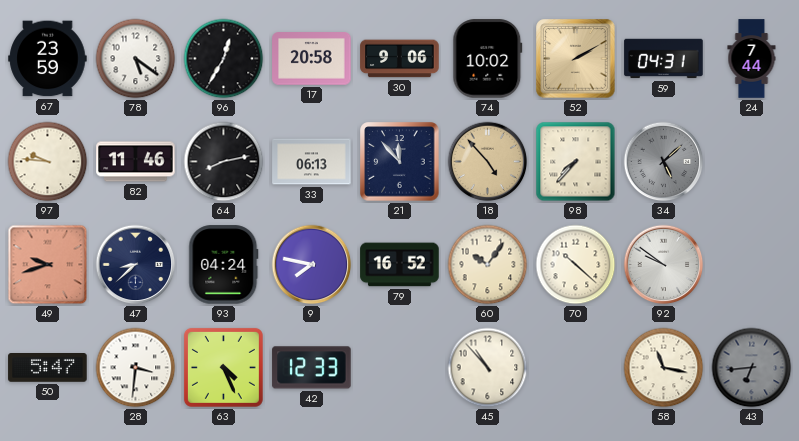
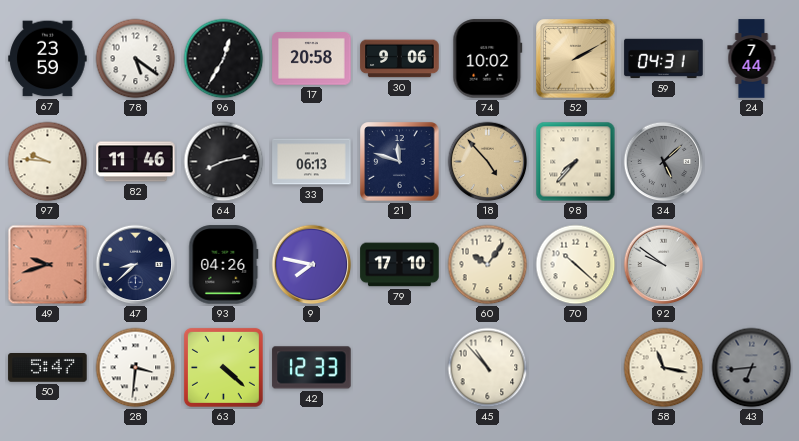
21: 11:53 -> 11:48
93: 04:24 -> 04:26
79: 16:52 -> 17:10
63: 4:26 -> 4:22
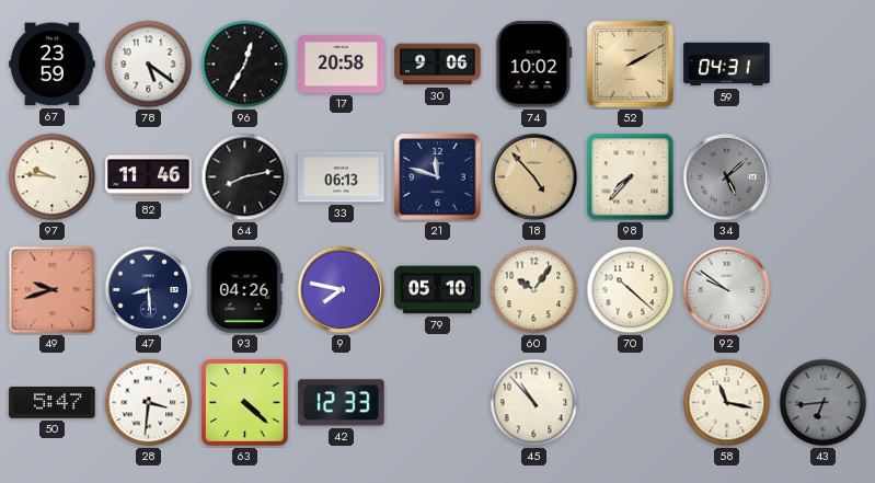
24: 7:44 -> none
47: 8:38 -> 8:29
79: 17:10 -> 05:10
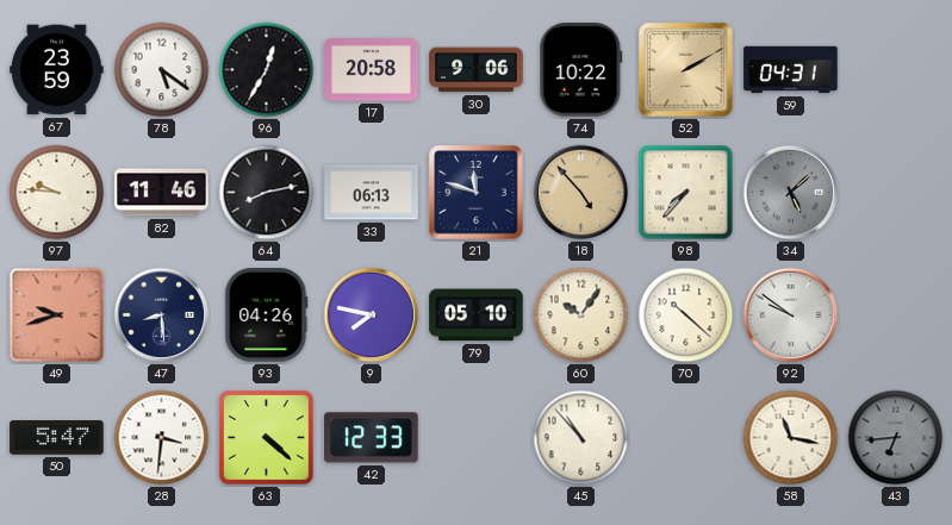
74: 10:02 -> 10:22
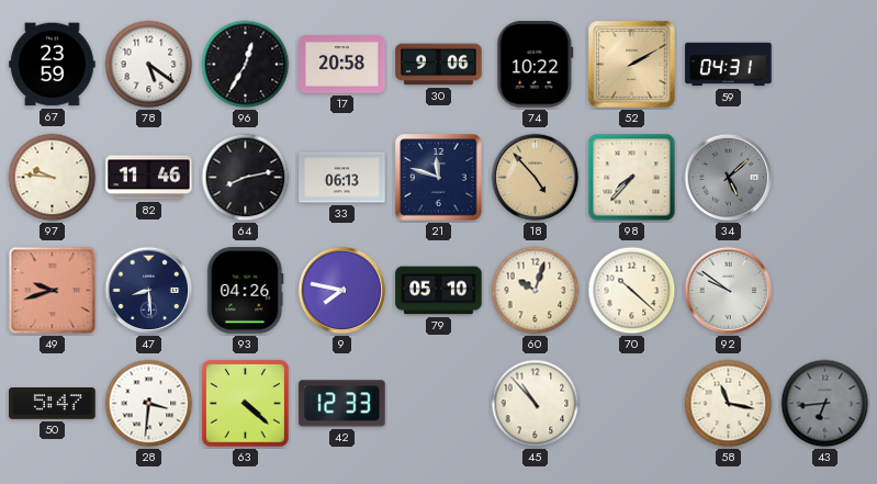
60: 10:06 -> 10:03
